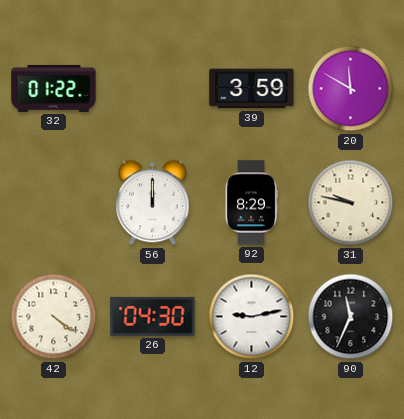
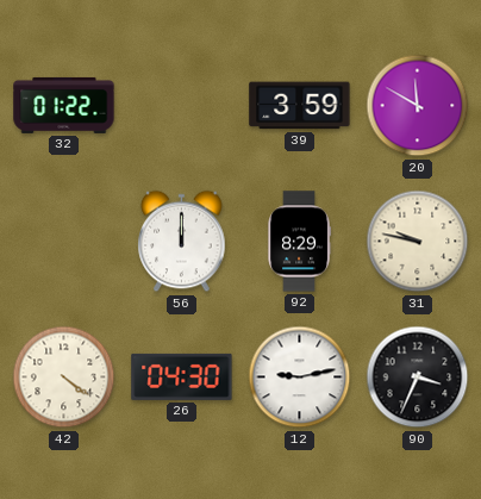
90: 11:34 -> 3:34
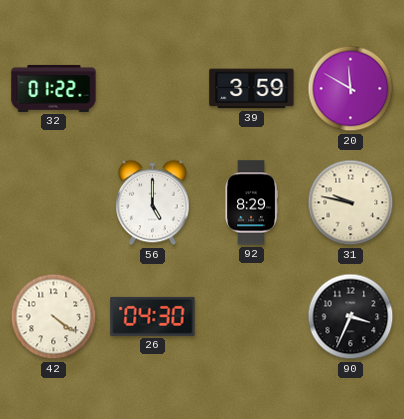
56: 12:00 -> 5:00
12: 9:13 -> none
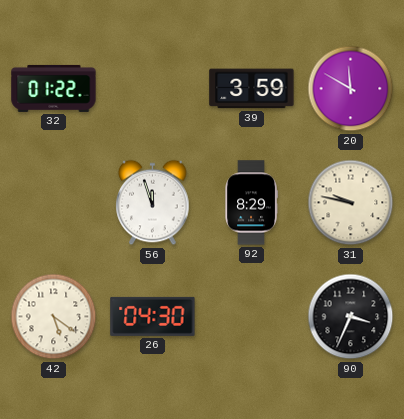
56: 5:00 -> 11:57
42: 4:21 -> 5:21
